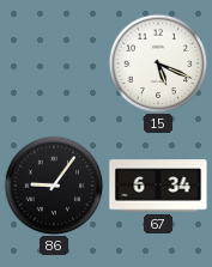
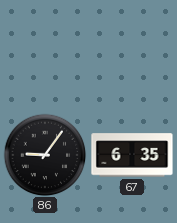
15: 5:19 -> none
67: 6:34 -> 6:35
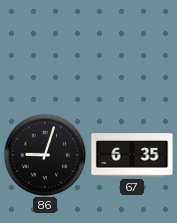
86: 9:06 -> 9:03
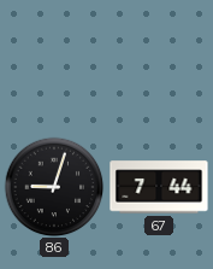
67: 6:35 -> 7:44
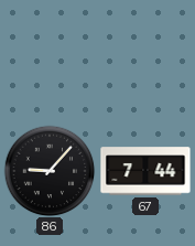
86: 9:03 -> 9:07
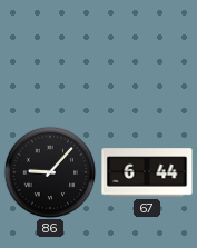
67: 7:44 -> 6:44
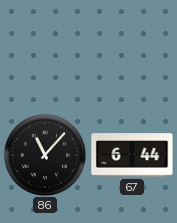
86: 9:07 -> 11:07
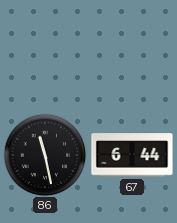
86: 11:07 -> 11:28
